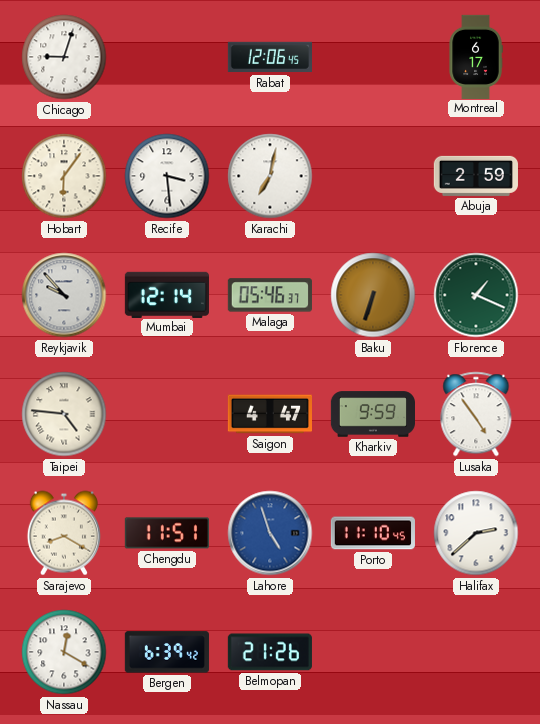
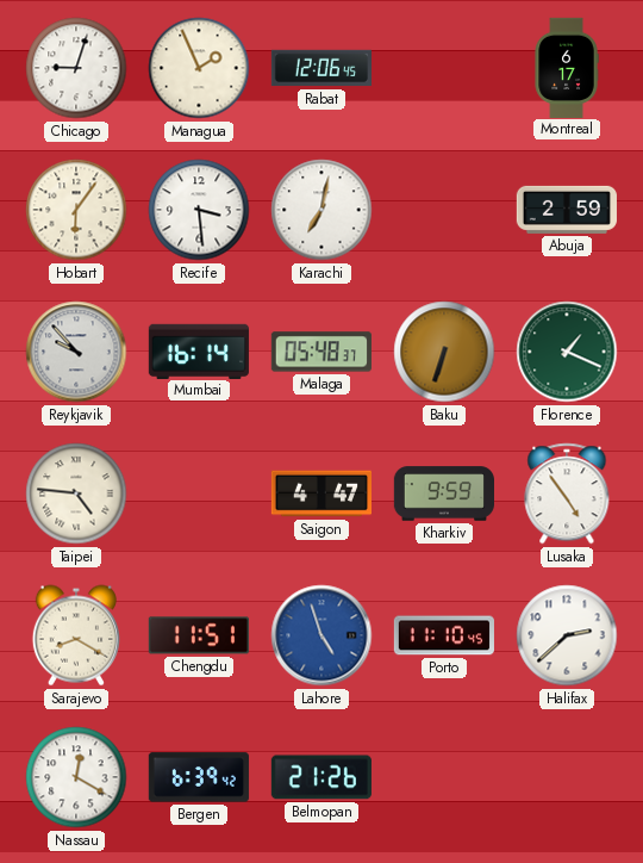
Managua: none -> 1:56
Mumbai: 12:14 -> 16:14
Malaga: 05:46 -> 05:48
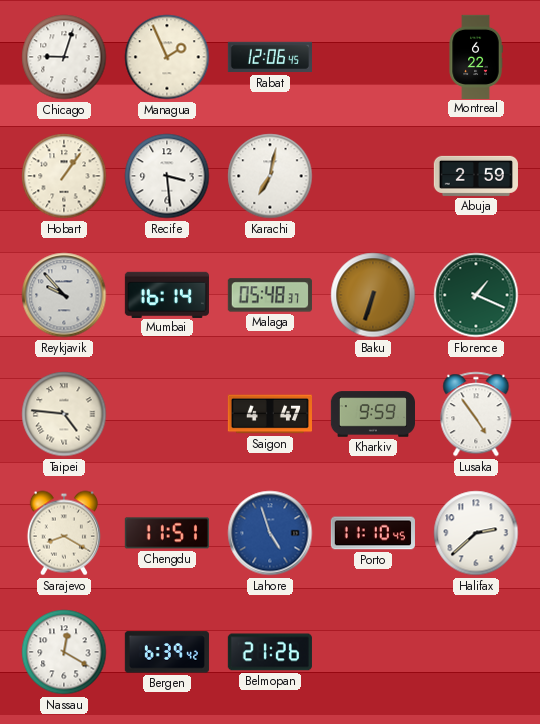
Montreal: 6:17 -> 6:22
Hobart: 6:06 -> 1:06
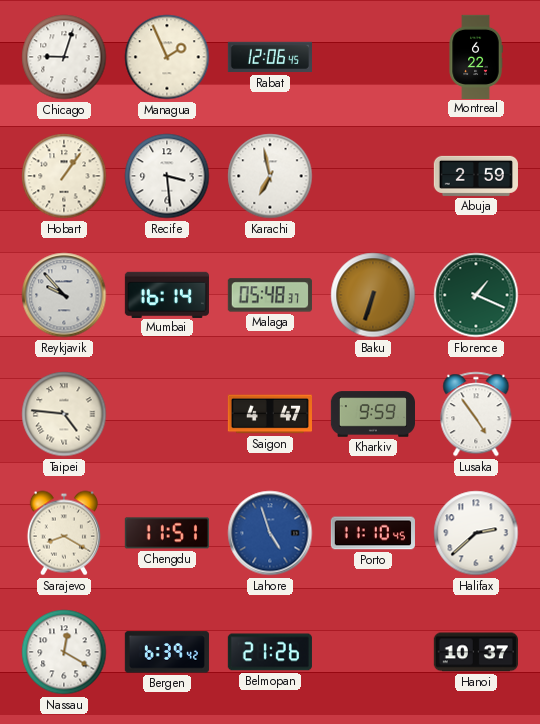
Karachi: 7:02 -> 6:58
Hanoi: none -> 10:37
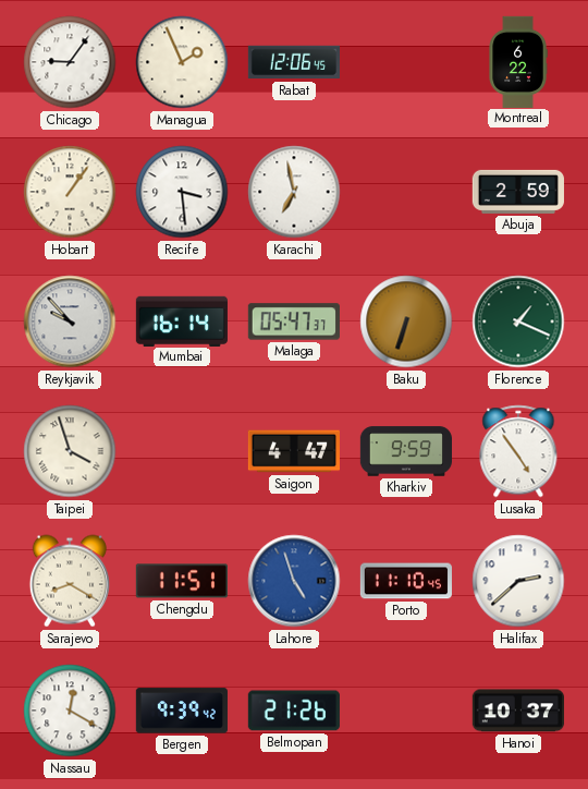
Chicago: 9:03 -> 9:06
Malaga: 05:48 -> 05:47
Taipei: 4:46 -> 3:57
Bergen: 6:39 -> 9:39
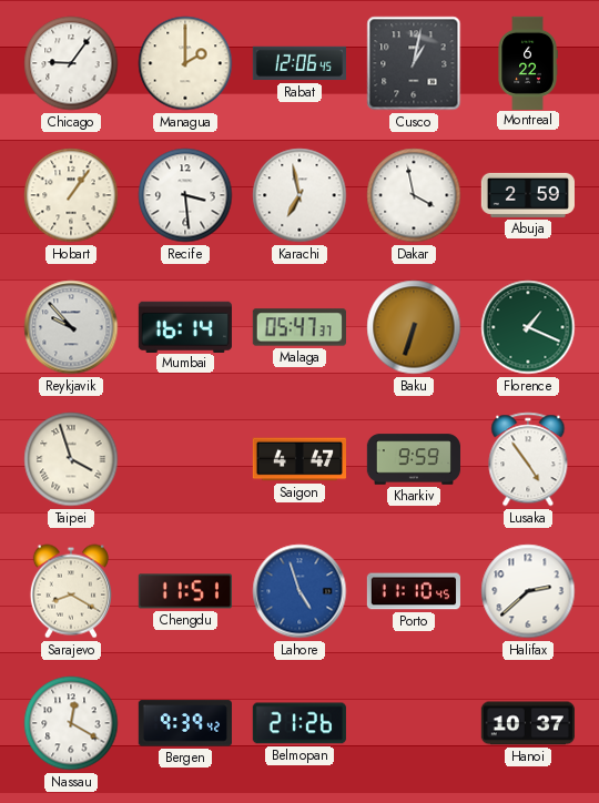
Managua: 1:56 -> 2:00
Cusco: none -> 1:02
Dakar: none -> 3:58
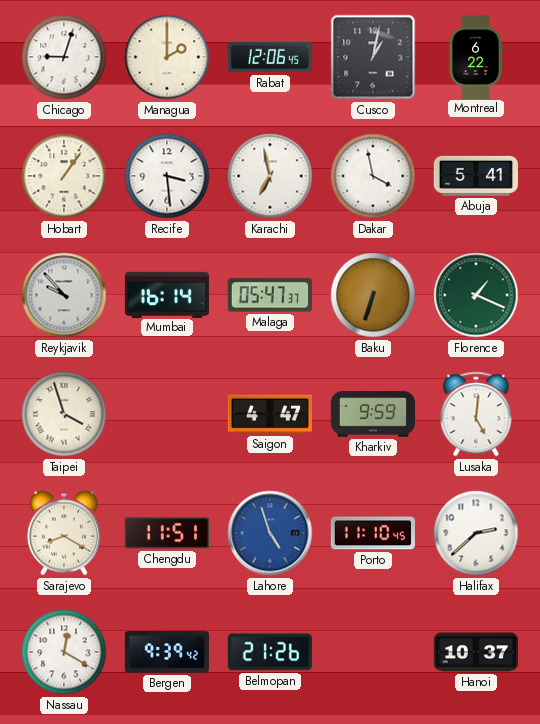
Chicago: 9:06 -> 9:03
Abuja: 2:59 -> 5:41
Lusaka: 4:54 -> 5:01
